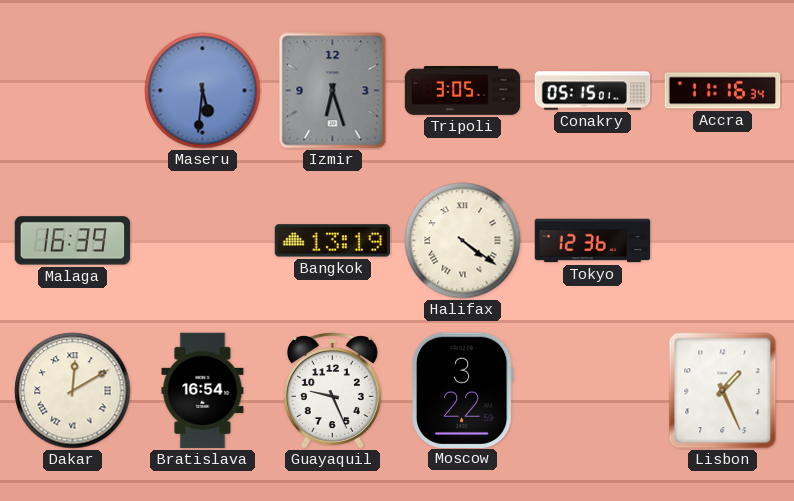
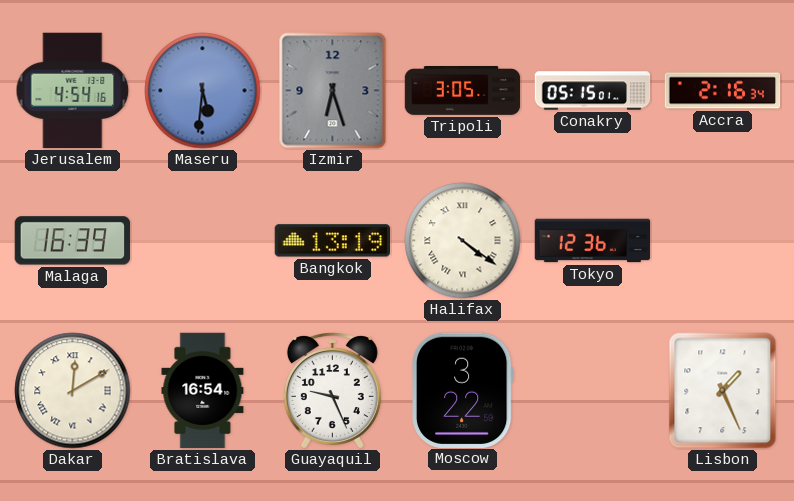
Jerusalem: none -> 4:54
Accra: 11:16 -> 2:16
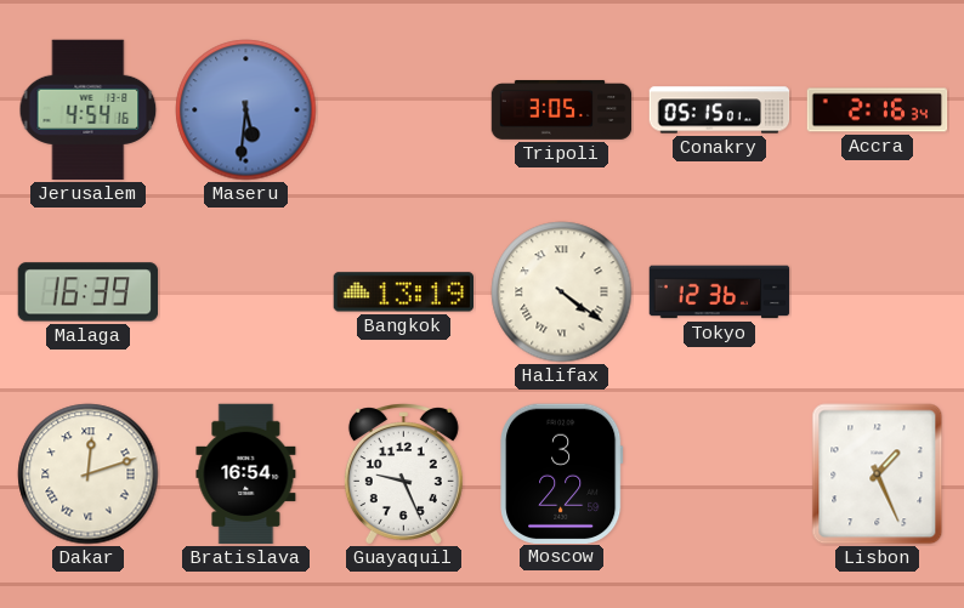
Izmir: 6:27 -> none
Dakar: 12:10 -> 12:12
